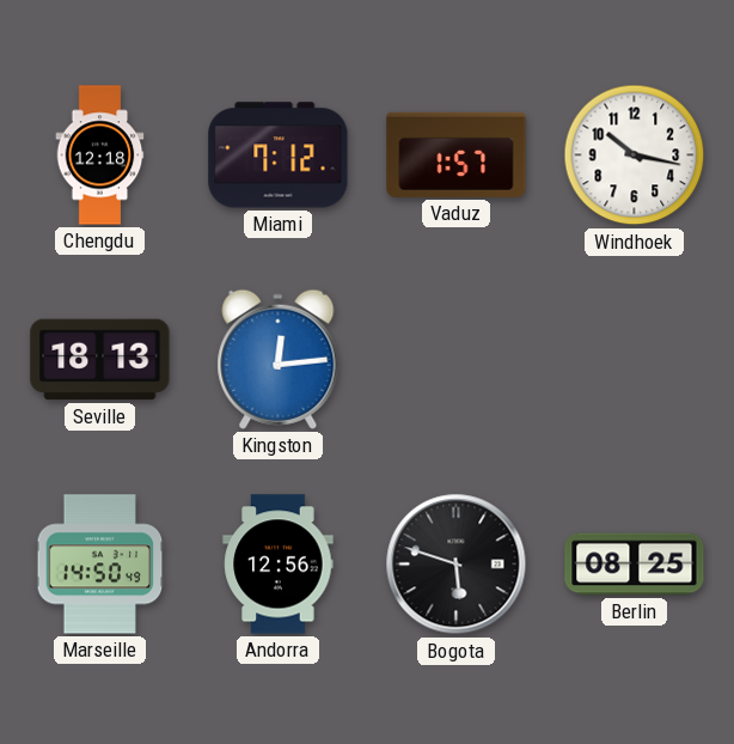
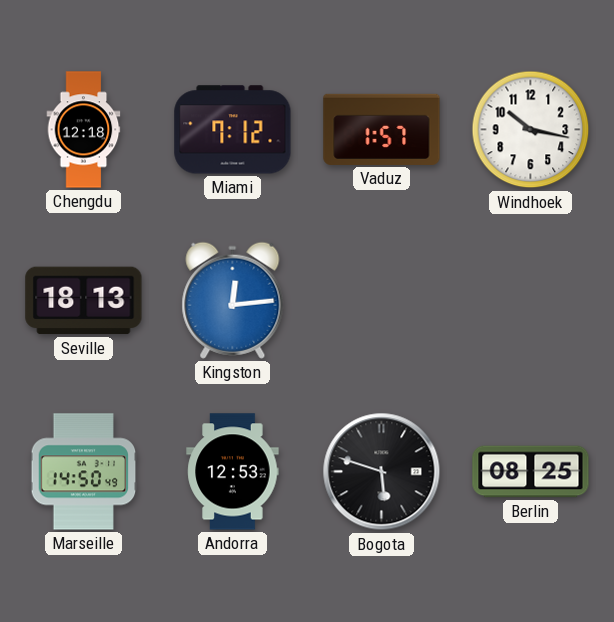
Andorra: 12:56 -> 12:53
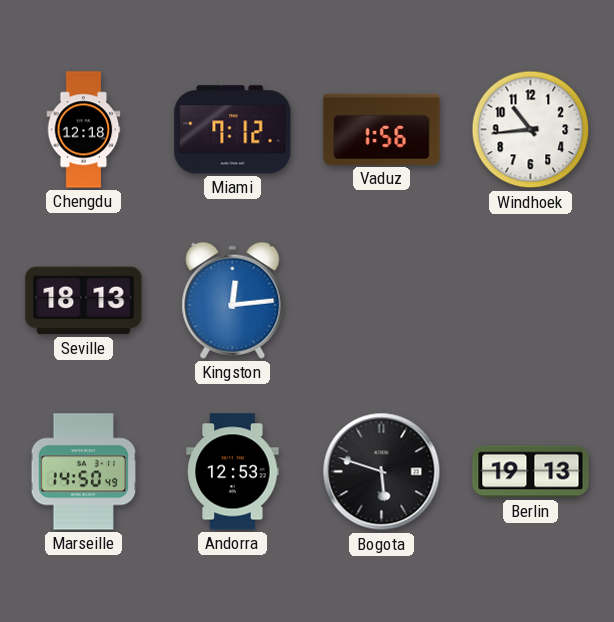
Vaduz: 1:57 -> 1:56
Windhoek: 10:17 -> 10:44
Berlin: 08:25 -> 19:13
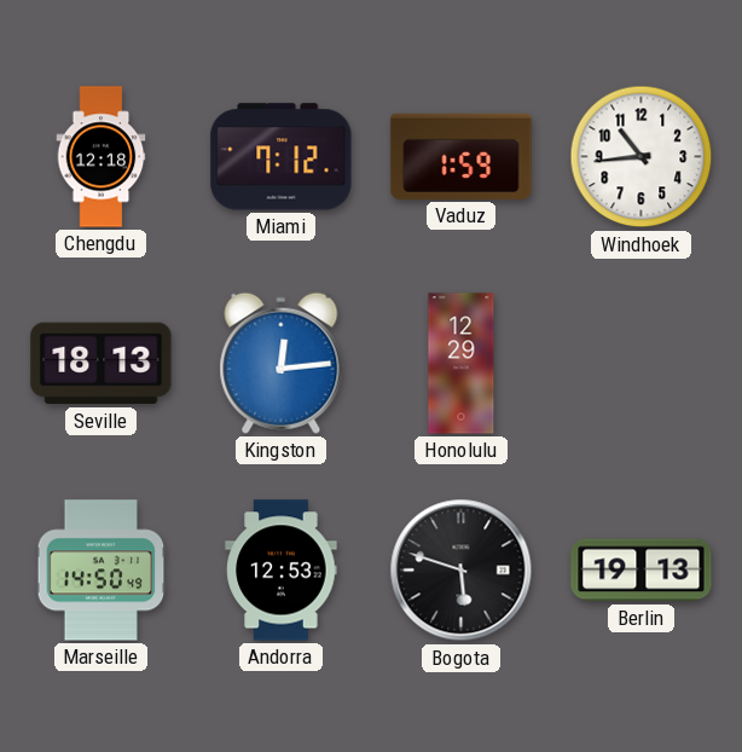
Vaduz: 1:56 -> 1:59
Honolulu: none -> 12:29
